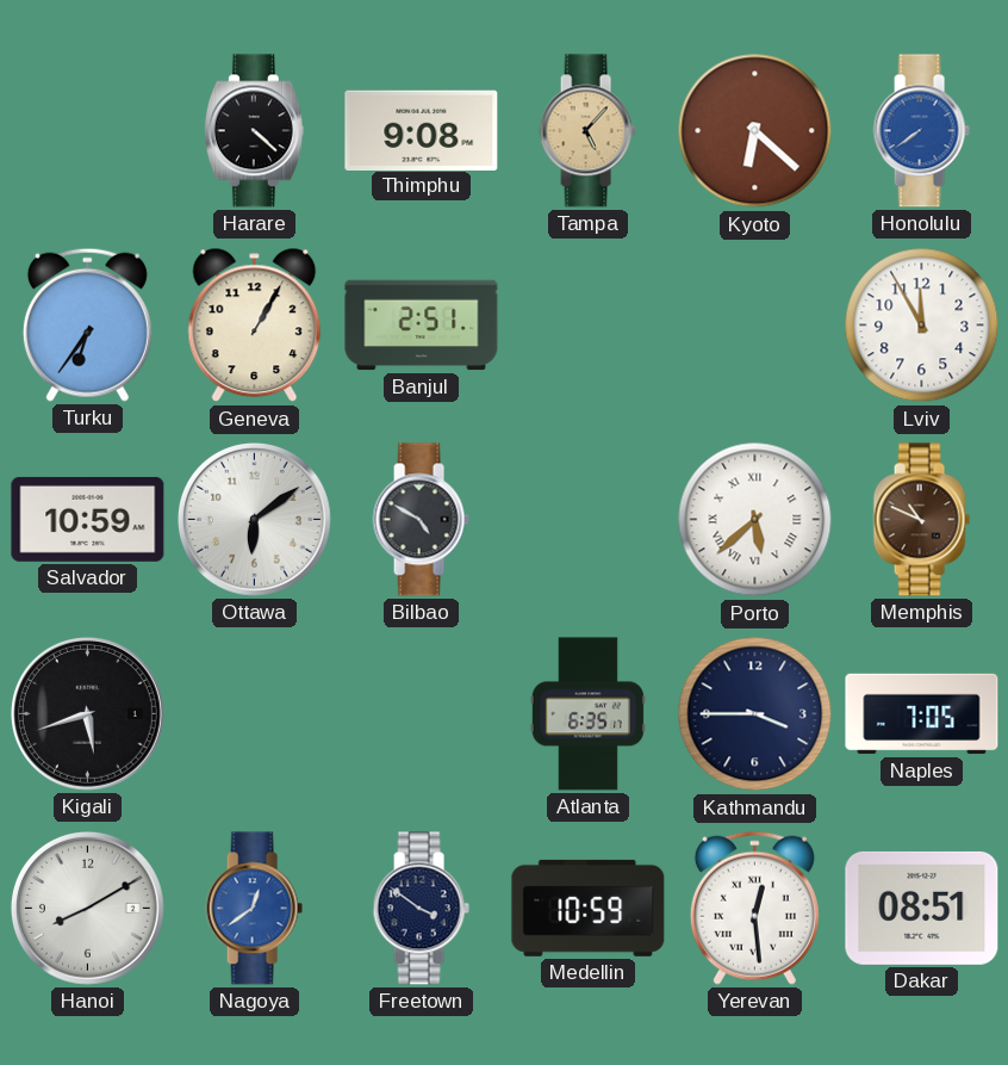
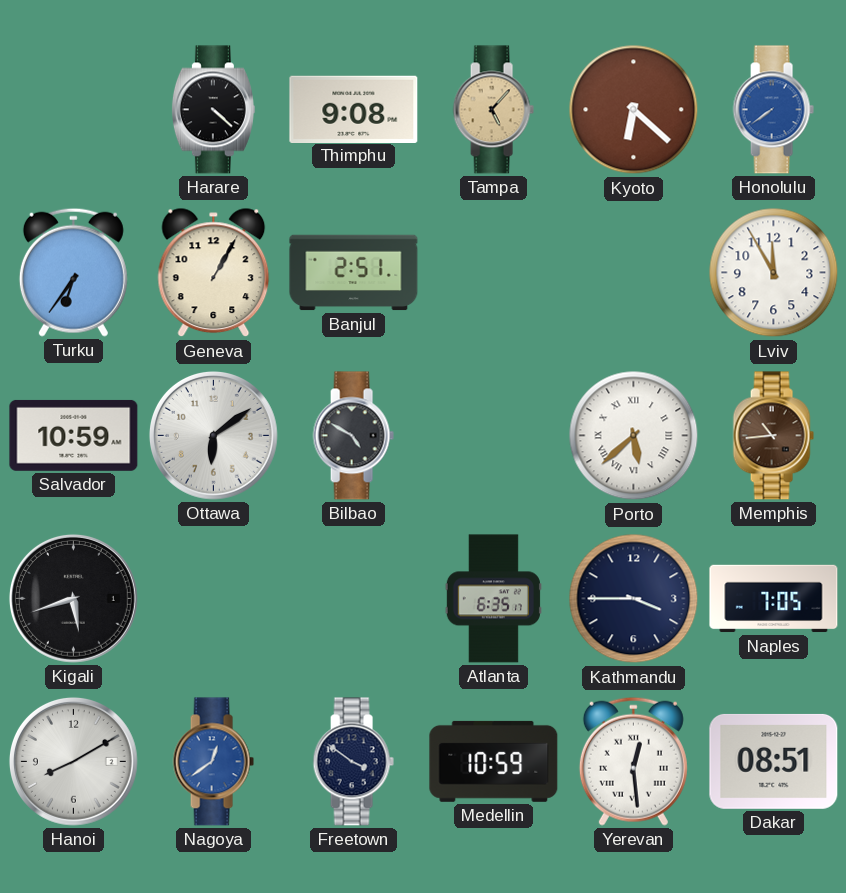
Memphis: 10:49 -> 10:44
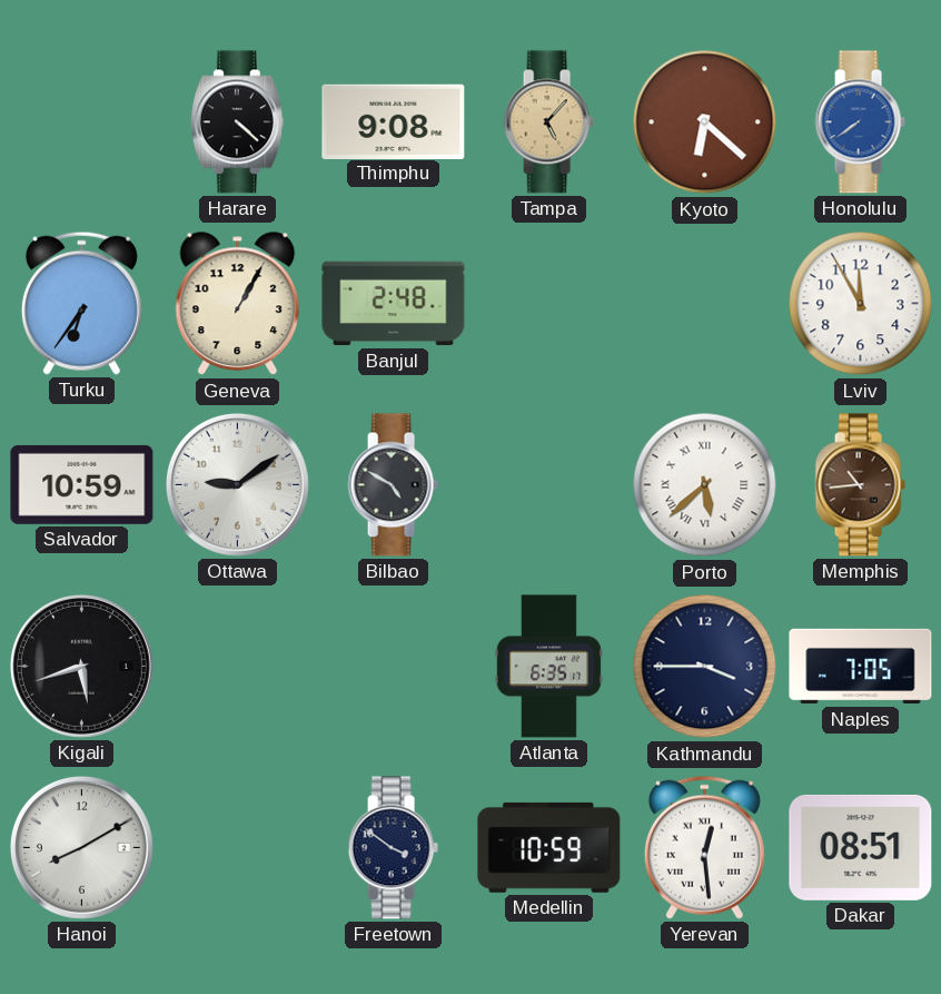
Banjul: 2:51 -> 2:48
Ottawa: 6:09 -> 9:09
Nagoya: 12:39 -> none
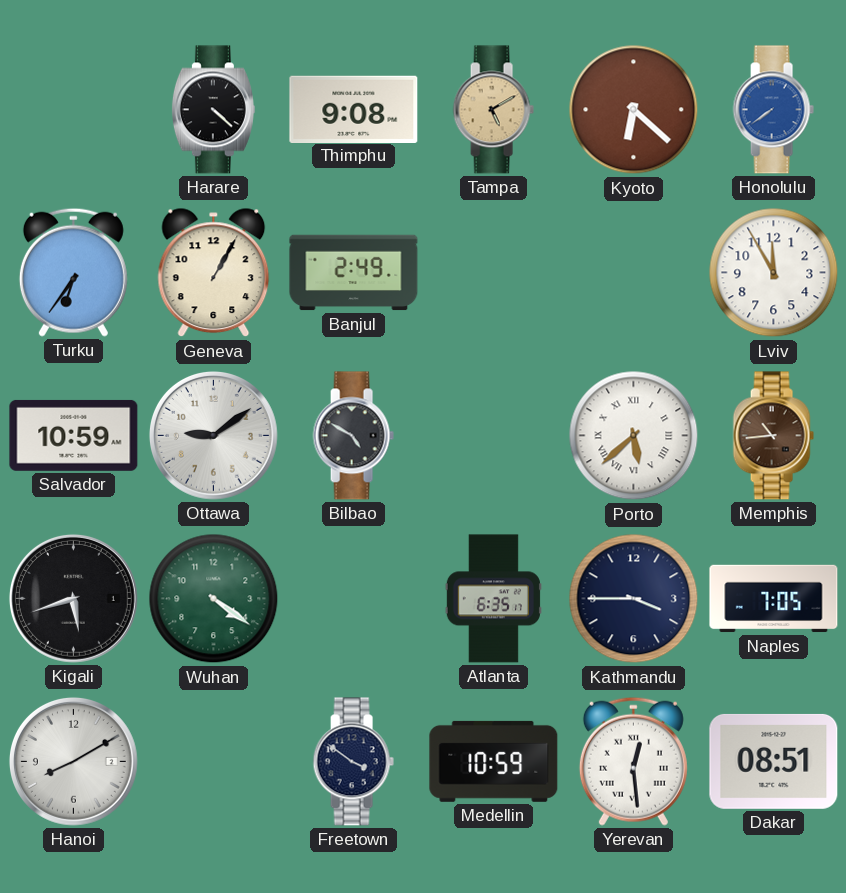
Tampa: 5:07 -> 5:10
Banjul: 2:48 -> 2:49
Wuhan: none -> 4:21
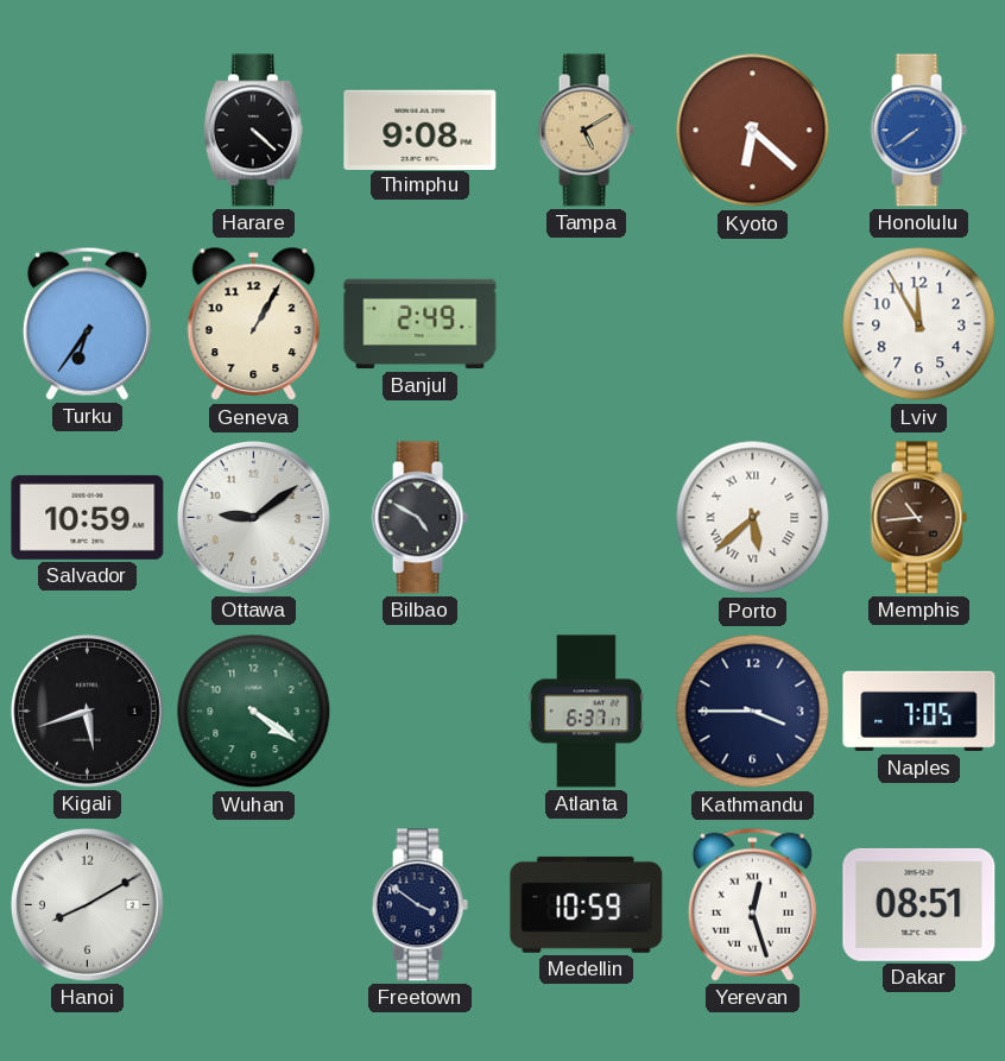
Atlanta: 6:35 -> 6:37
Yerevan: 12:29 -> 12:27
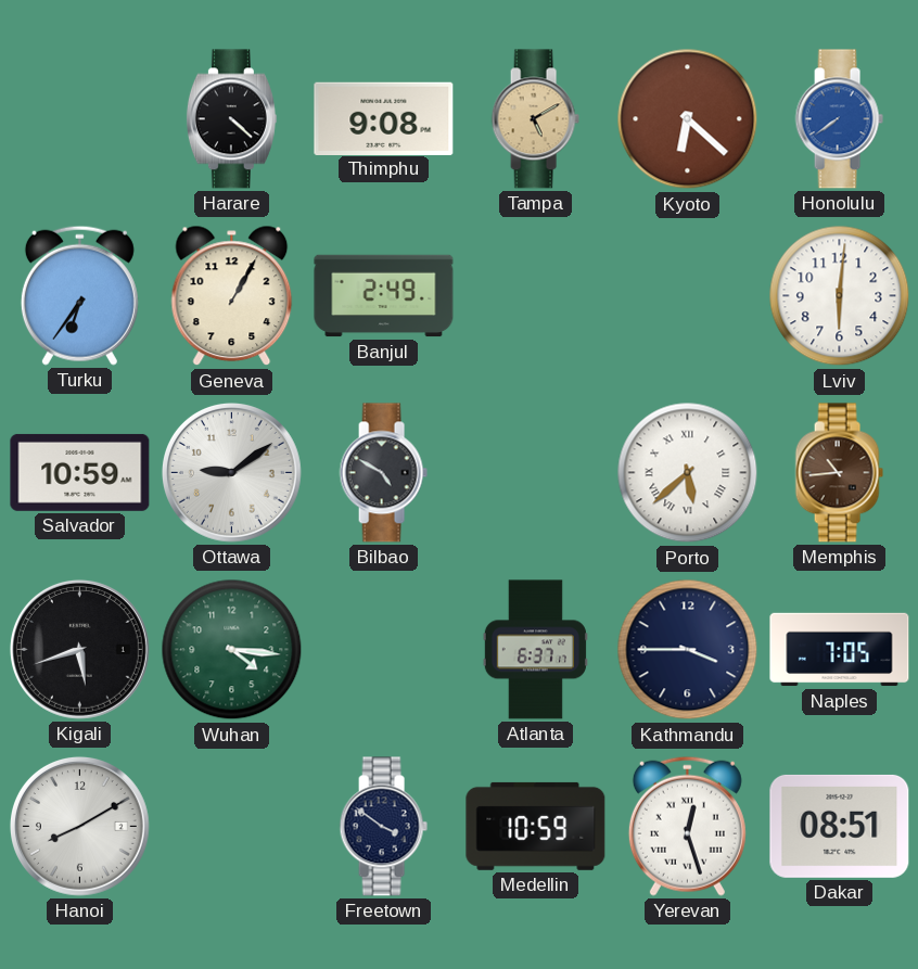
Lviv: 11:55 -> 6:01
Wuhan: 4:21 -> 4:16
